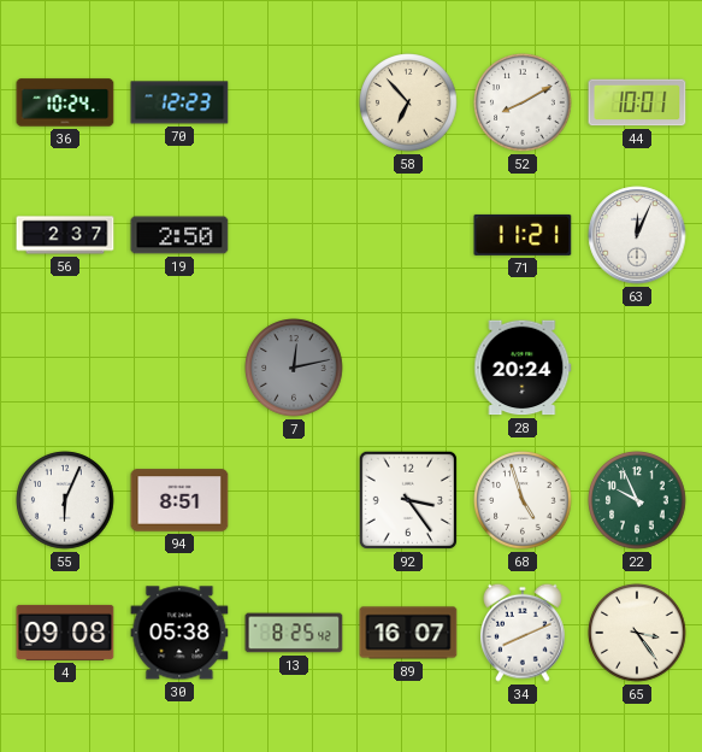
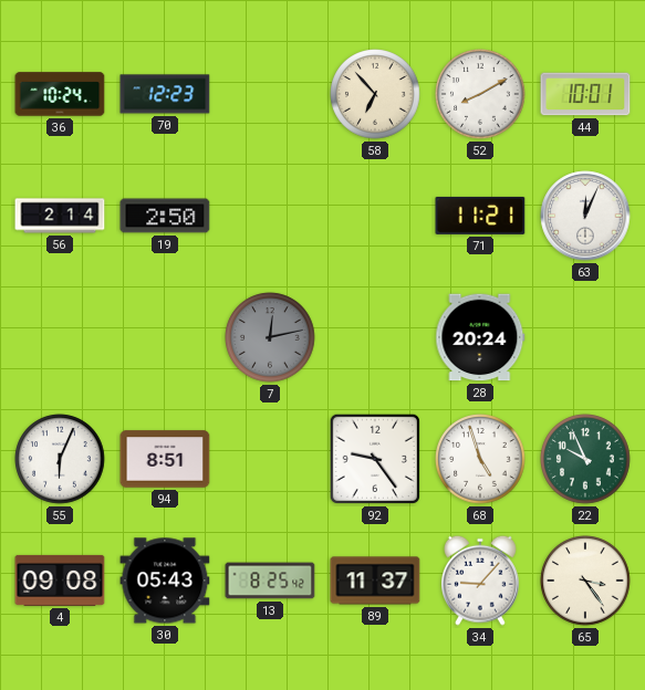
56: 2:37 -> 2:14
92: 3:24 -> 9:24
30: 05:38 -> 05:43
89: 16:07 -> 11:37
34: 8:11 -> 9:07
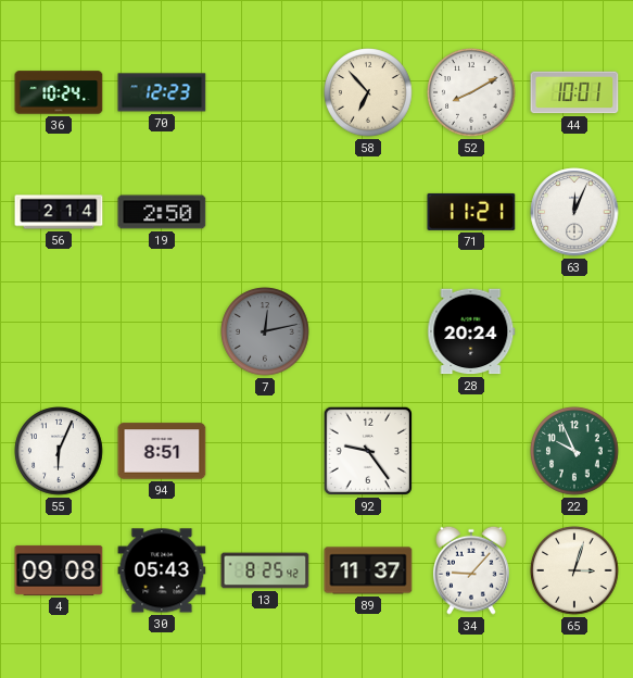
68: 4:57 -> none
65: 3:24 -> 3:03
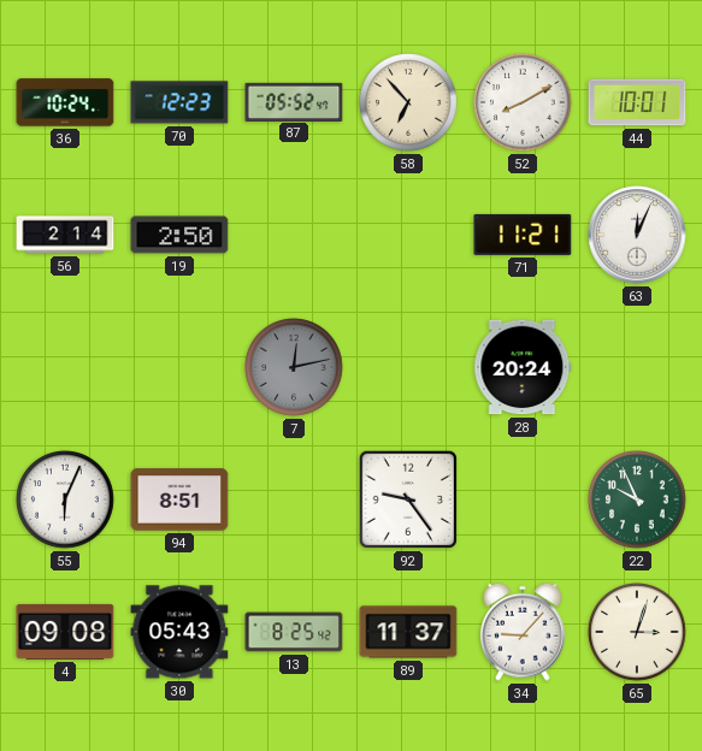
87: none -> 05:52
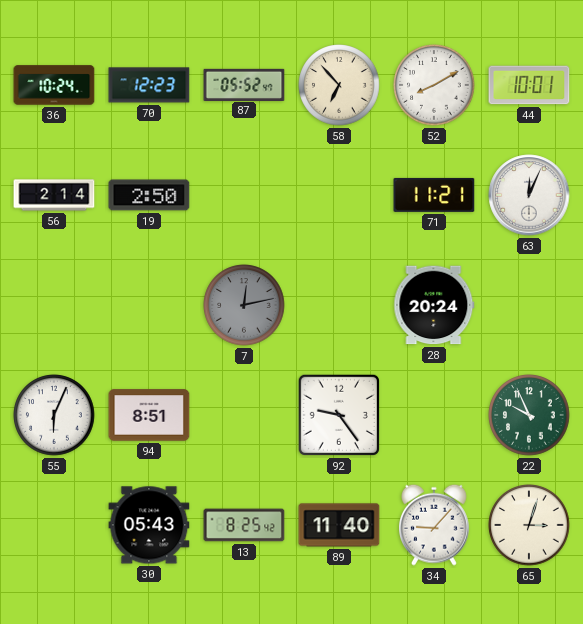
4: 09:08 -> none
89: 11:37 -> 11:40
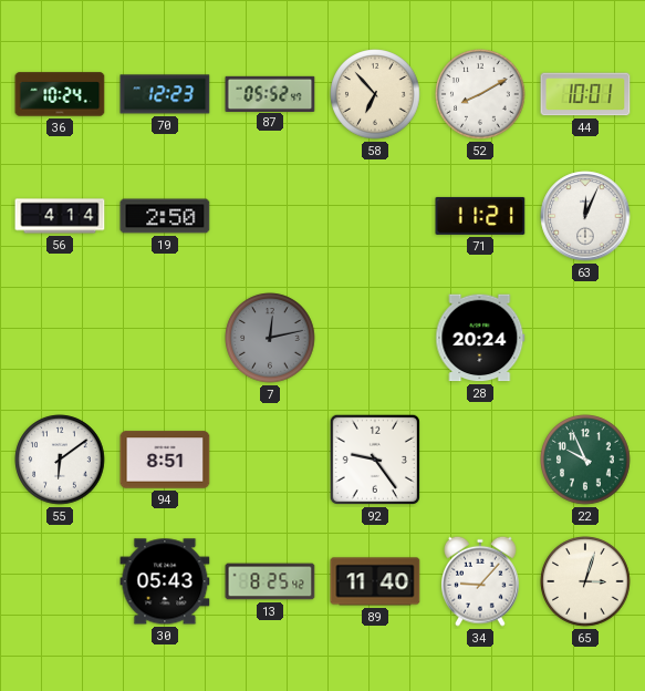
56: 2:14 -> 4:14
55: 6:04 -> 6:09
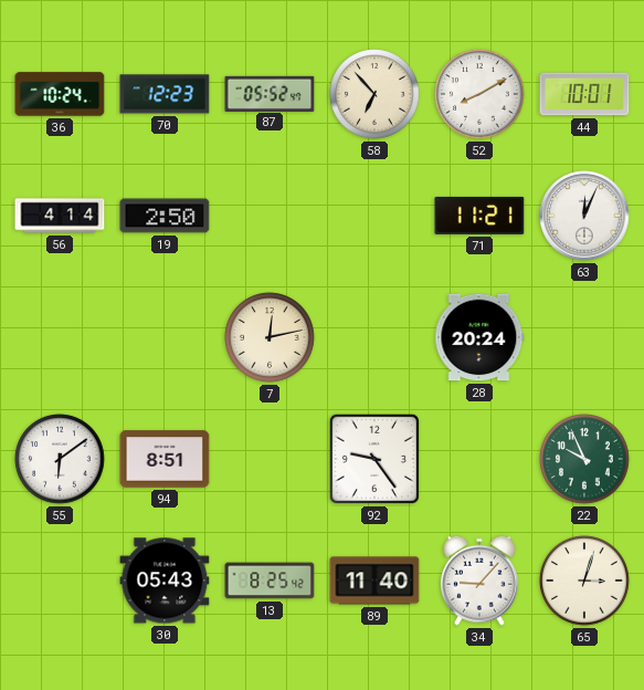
7 dial: grey -> cream
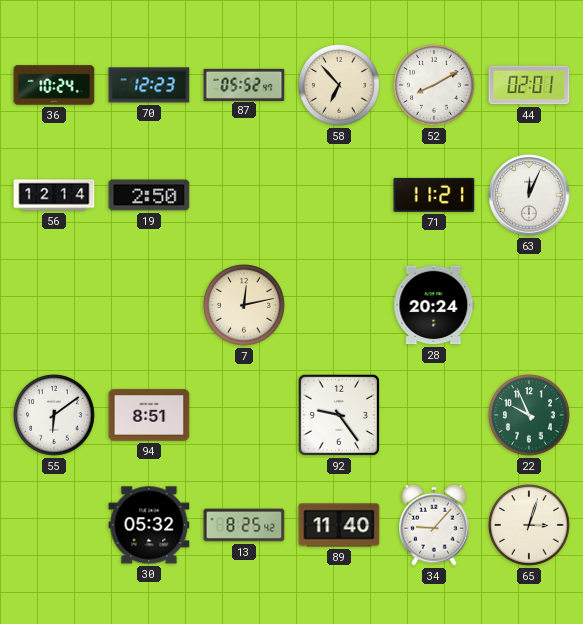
44: 10:01 -> 02:01
56: 4:14 -> 12:14
30: 05:43 -> 05:32
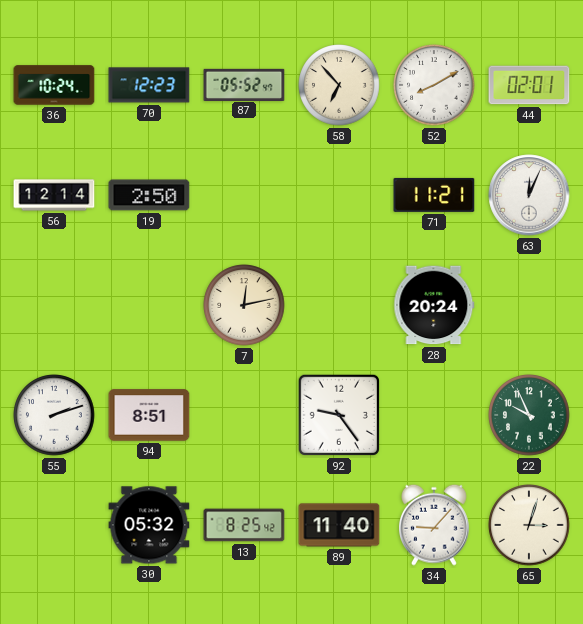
55: 6:09 -> 2:12
